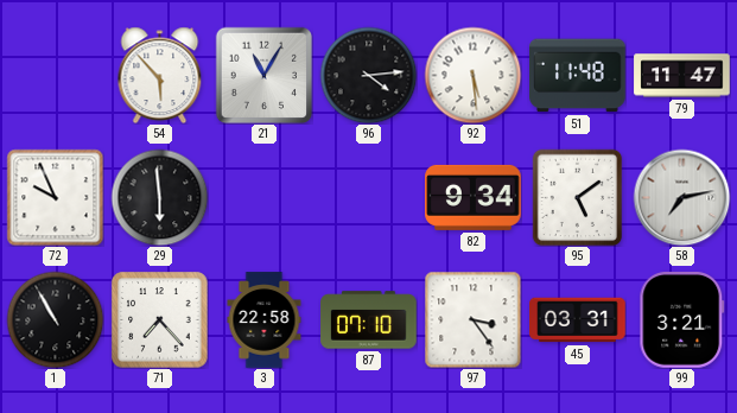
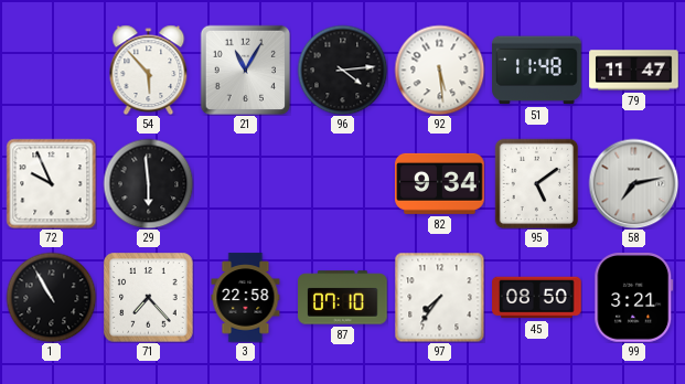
97: 3:24 -> 7:36
45: 03:31 -> 08:50
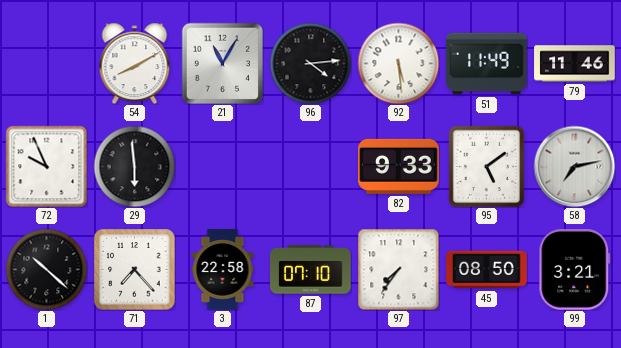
54: 5:53 -> 8:10
51: 11:48 -> 11:49
79: 11:47 -> 11:46
82: 9:34 -> 9:33
1: 10:55 -> 10:22
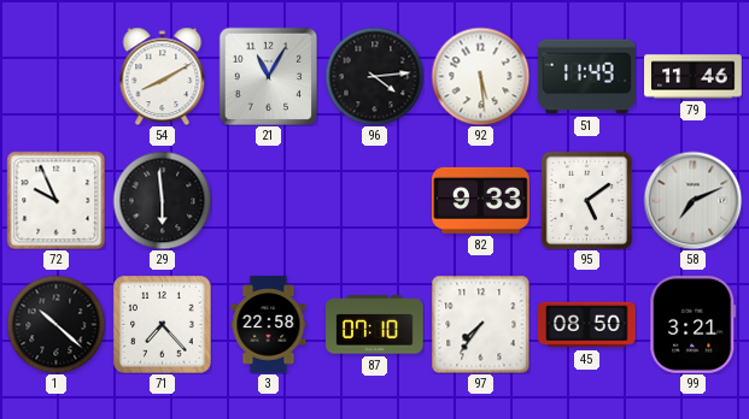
58: 7:13 -> 7:11
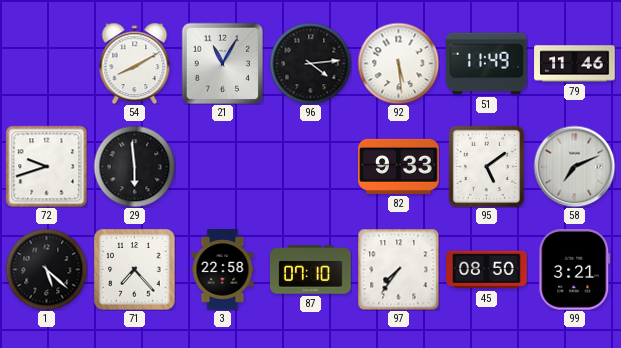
72: 9:56 -> 9:42
1: 10:22 -> 5:22
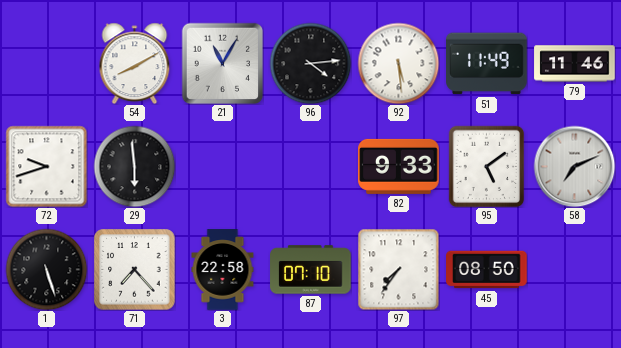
1: 5:22 -> 5:27
99: 3:21 -> none
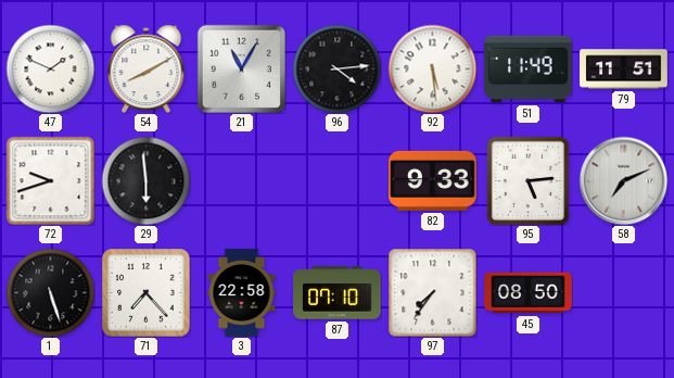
47: none -> 1:49
79: 11:46 -> 11:51
95: 5:09 -> 5:14
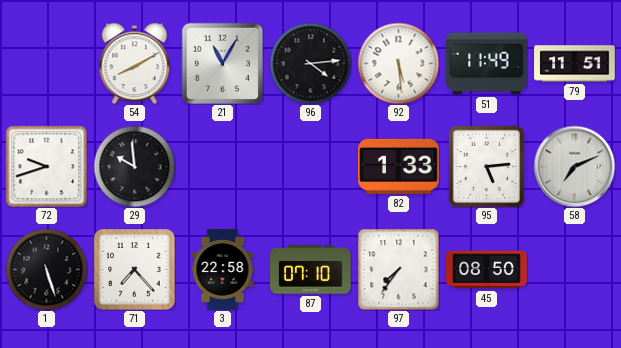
47: 1:49 -> none
29: 5:59 -> 9:59
82: 9:33 -> 1:33
